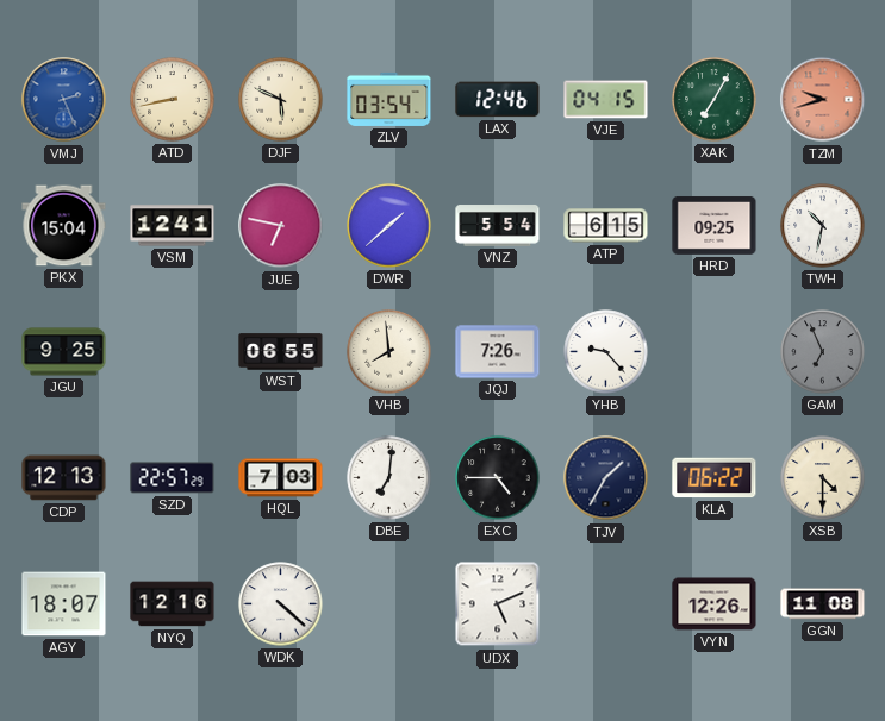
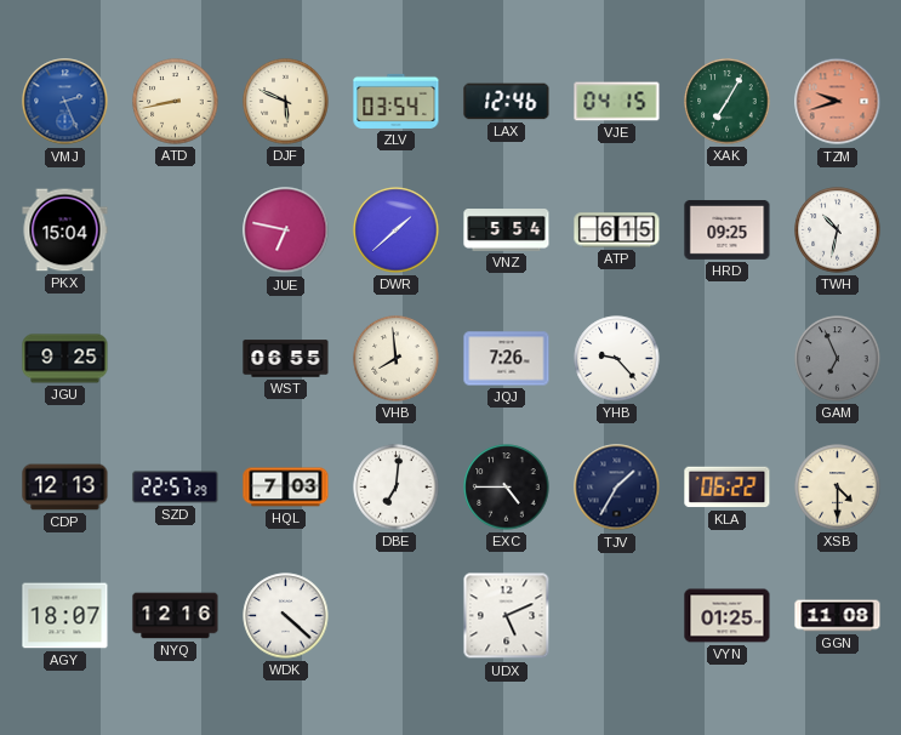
VSM: 12:41 -> none
VYN: 12:26 -> 01:25
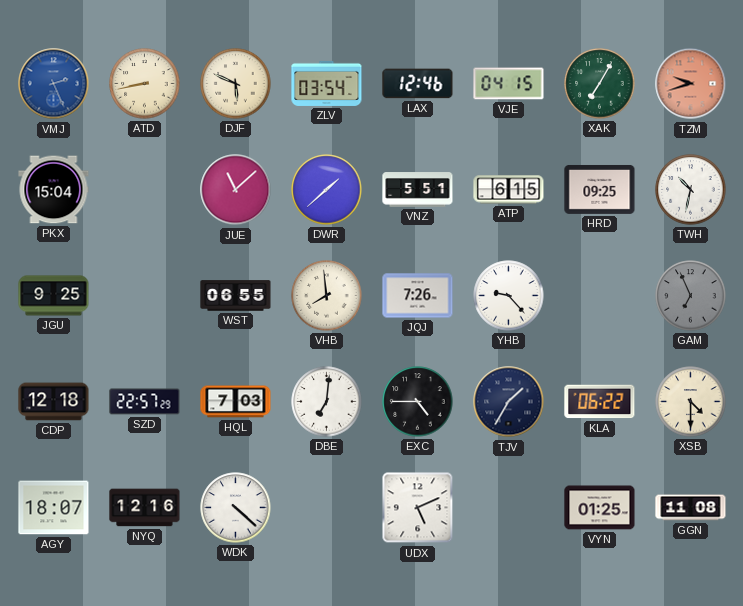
JUE: 6:47 -> 11:08
VNZ: 5:54 -> 5:51
CDP: 12:13 -> 12:18
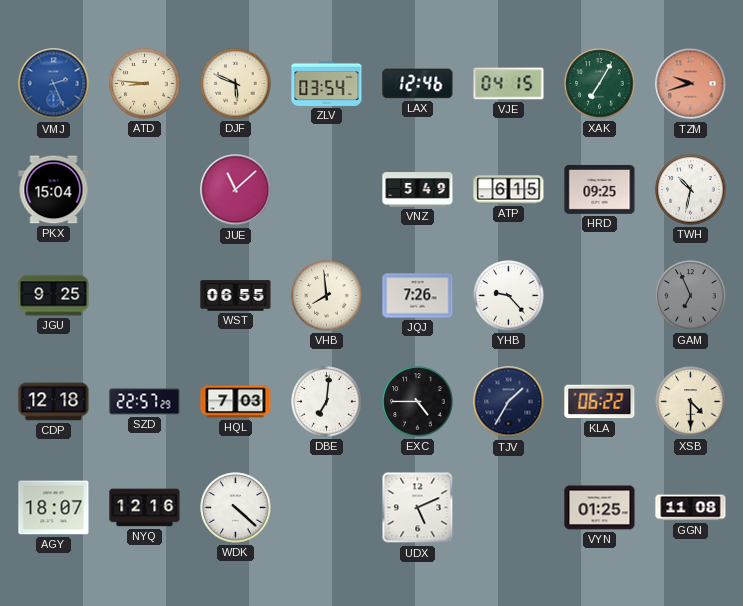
ATD: 8:43 -> 8:46
DWR: 1:38 -> none
VNZ: 5:51 -> 5:49
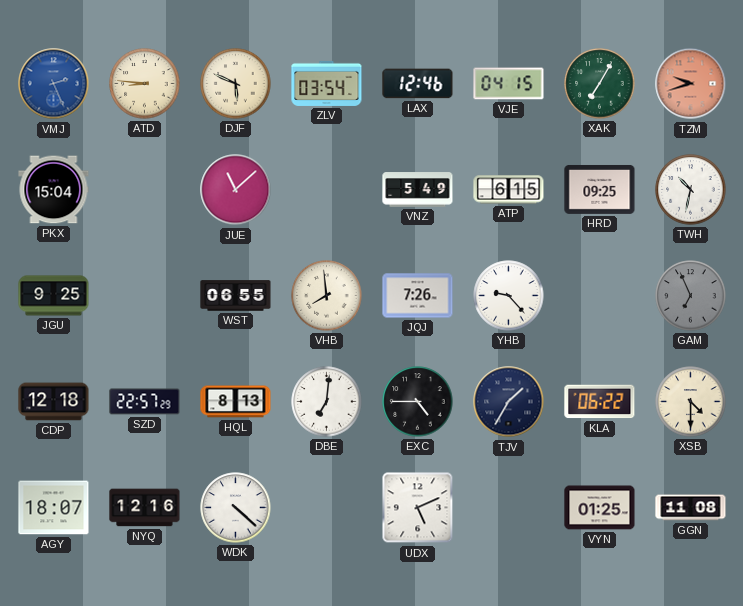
HQL: 7:03 -> 8:13
